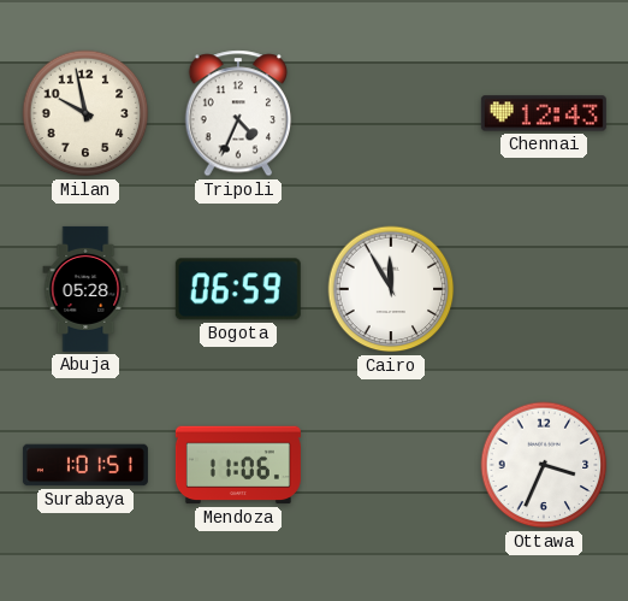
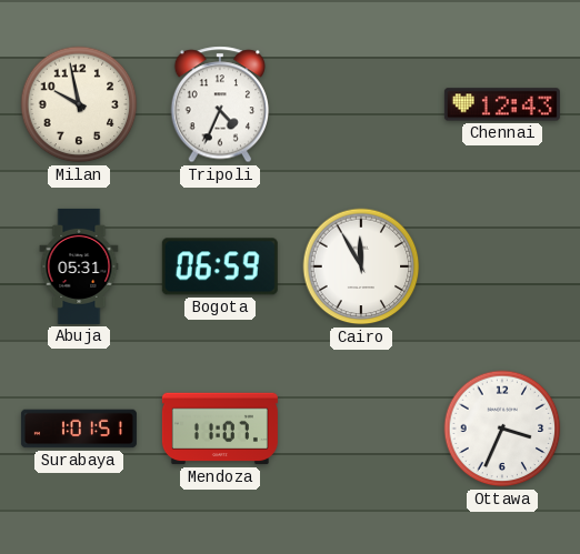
Abuja: 05:28 -> 05:31
Mendoza: 11:06 -> 11:07
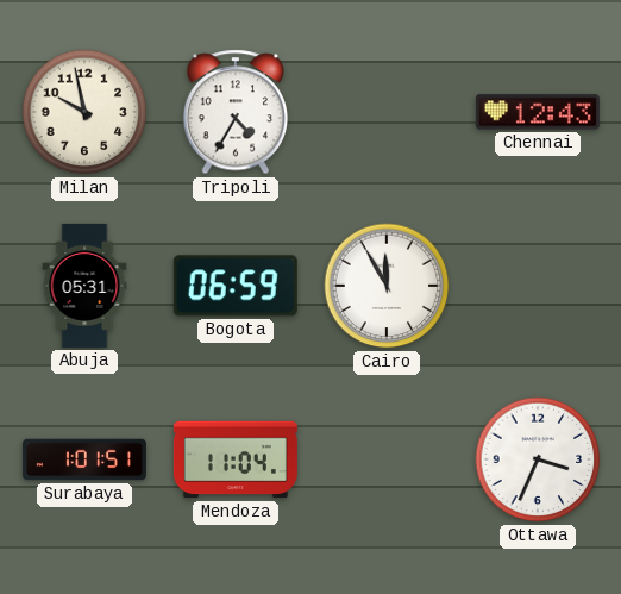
Tripoli: 4:34 -> 4:35
Mendoza: 11:07 -> 11:04
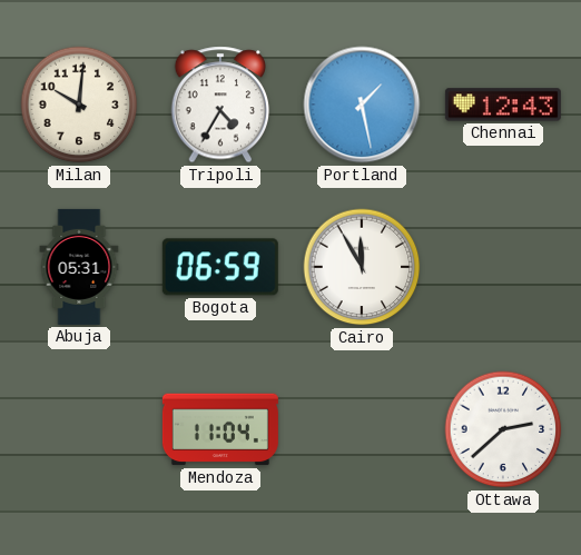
Milan: 9:58 -> 10:01
Portland: none -> 1:28
Surabaya: 1:01 -> none
Ottawa: 3:34 -> 2:38
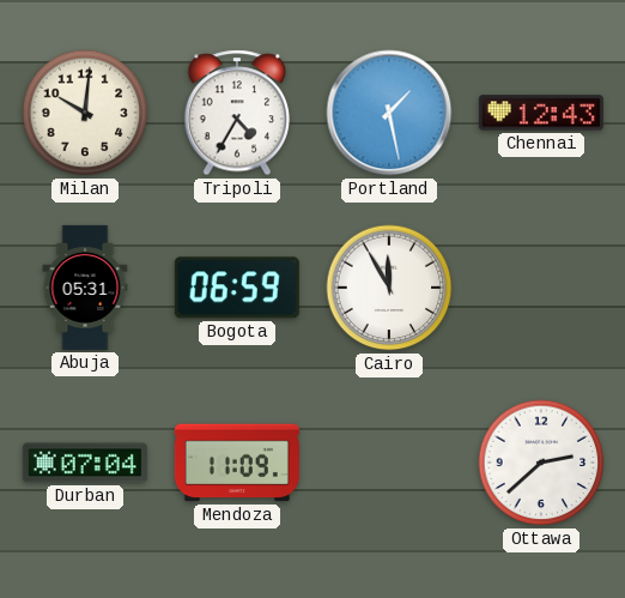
Durban: none -> 07:04
Mendoza: 11:04 -> 11:09
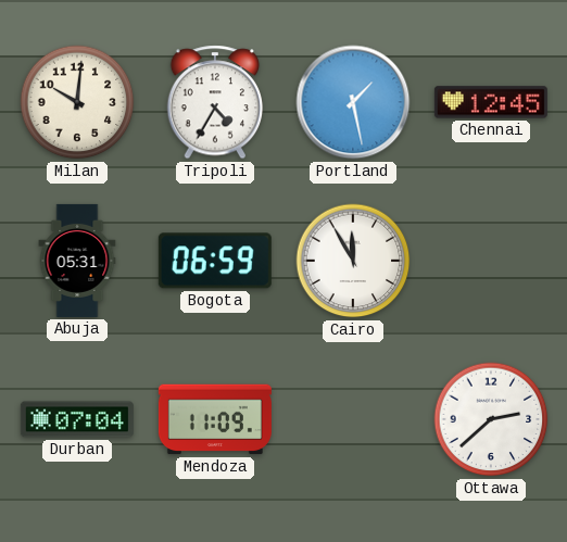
Chennai: 12:43 -> 12:45
